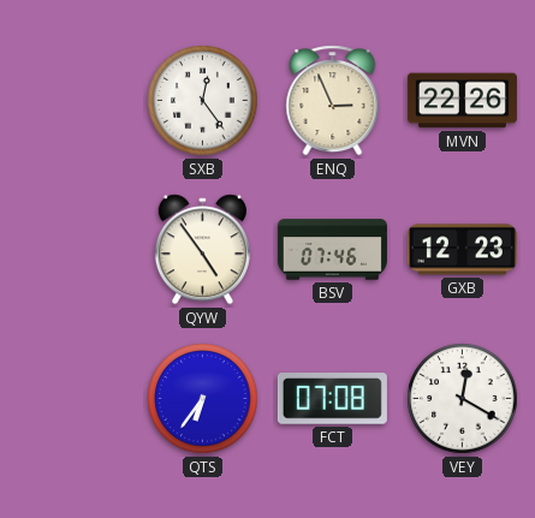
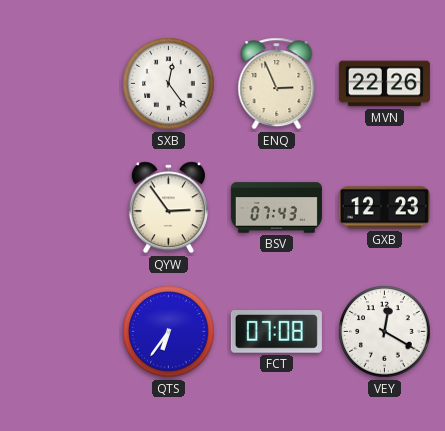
QYW: 4:54 -> 2:54
BSV: 07:46 -> 07:43
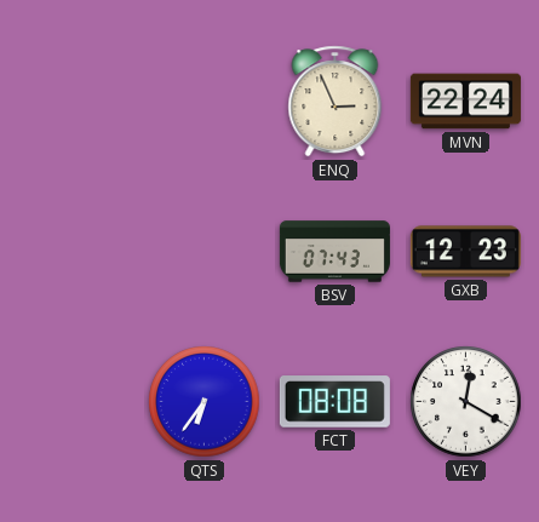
SXB: 12:24 -> none
MVN: 22:26 -> 22:24
QYW: 2:54 -> none
FCT: 07:08 -> 08:08
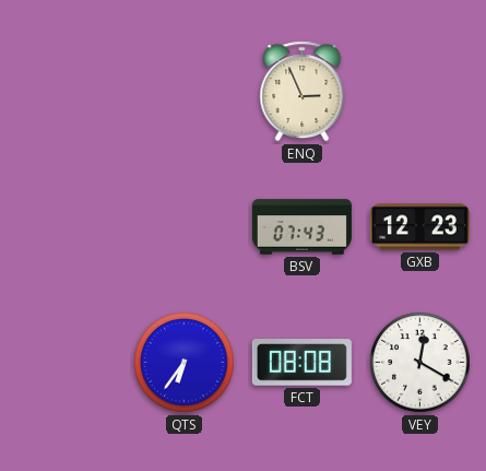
MVN: 22:24 -> none
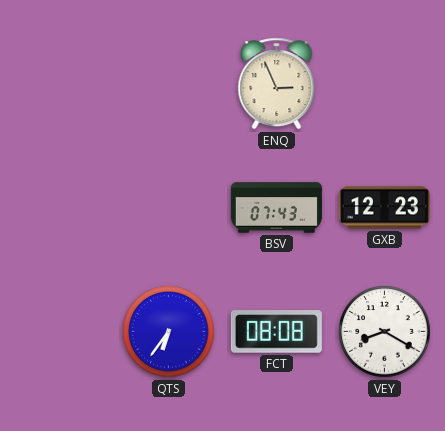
VEY: 12:20 -> 8:20
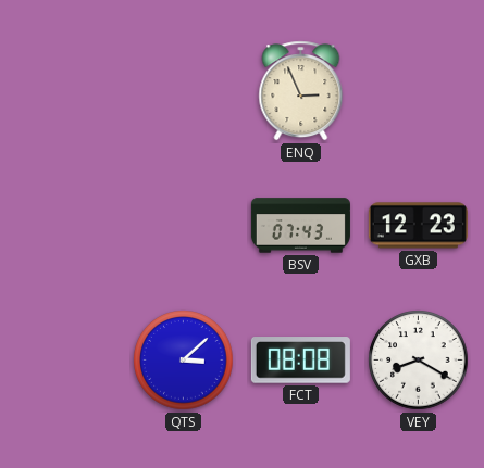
QTS: 6:36 -> 3:08
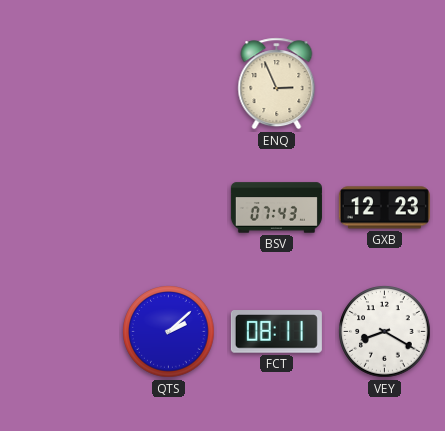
QTS: 3:08 -> 2:08
FCT: 08:08 -> 08:11
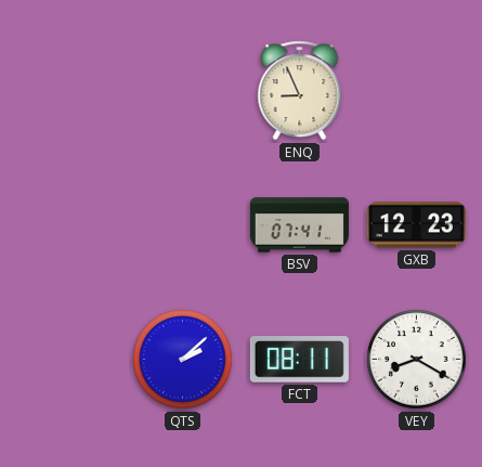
ENQ: 2:56 -> 8:56
BSV: 07:43 -> 07:41
